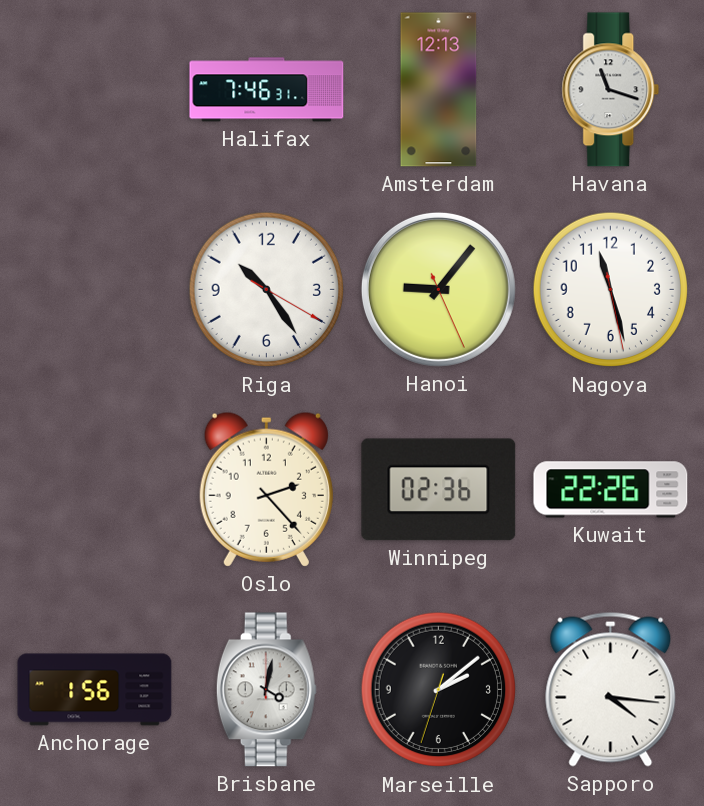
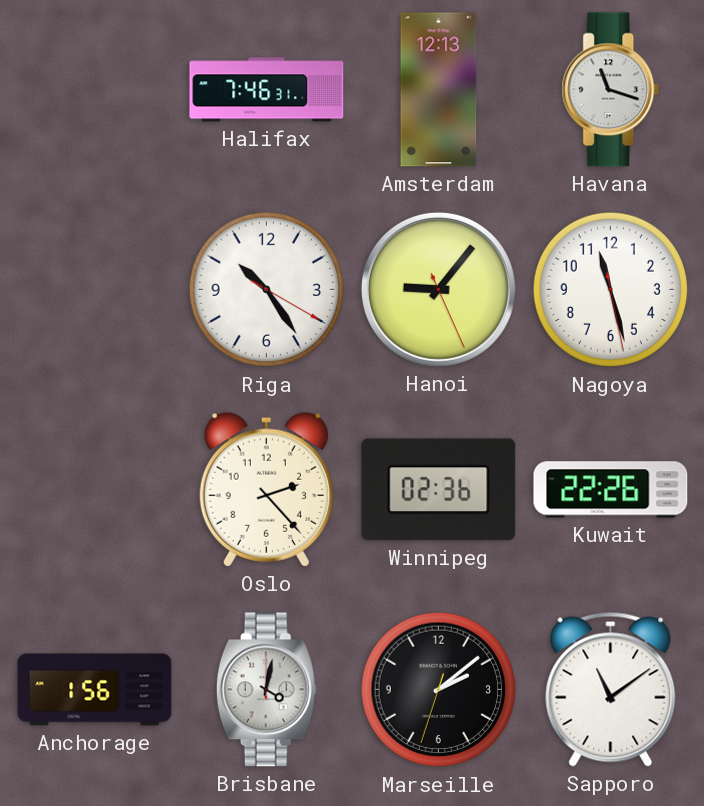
Sapporo: 4:16 -> 11:09
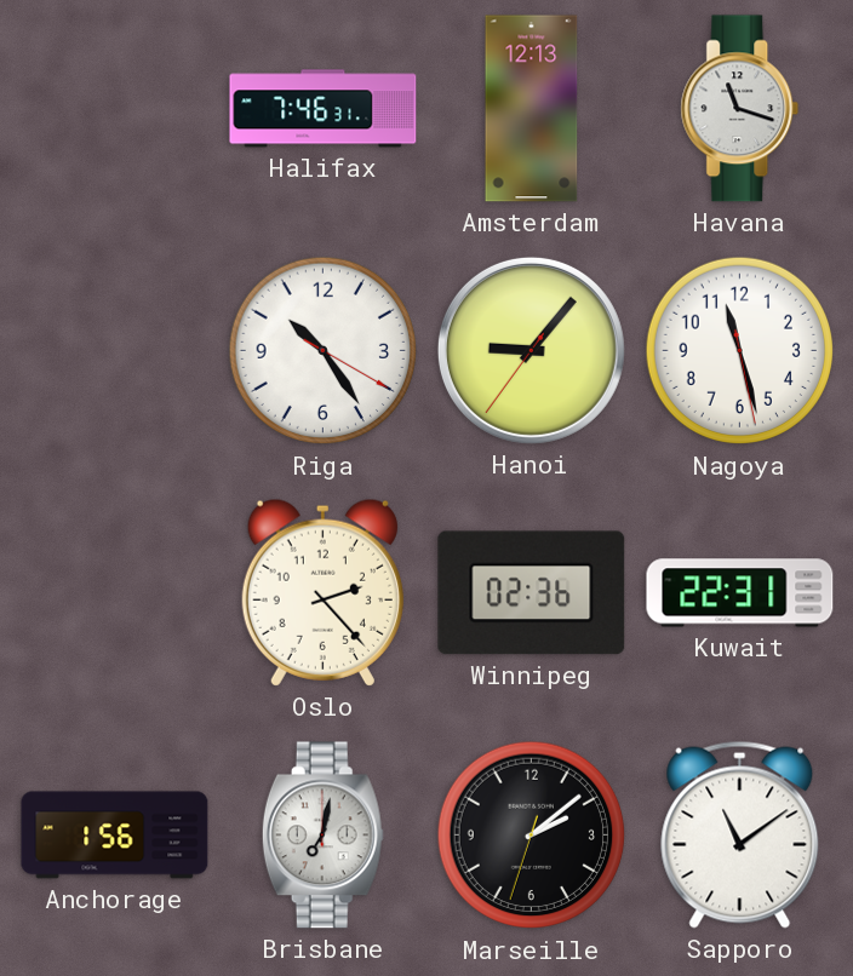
Hanoi: 9:06:26 -> 9:06:36
Kuwait: 22:26 -> 22:31
Brisbane: 4:02 -> 7:02
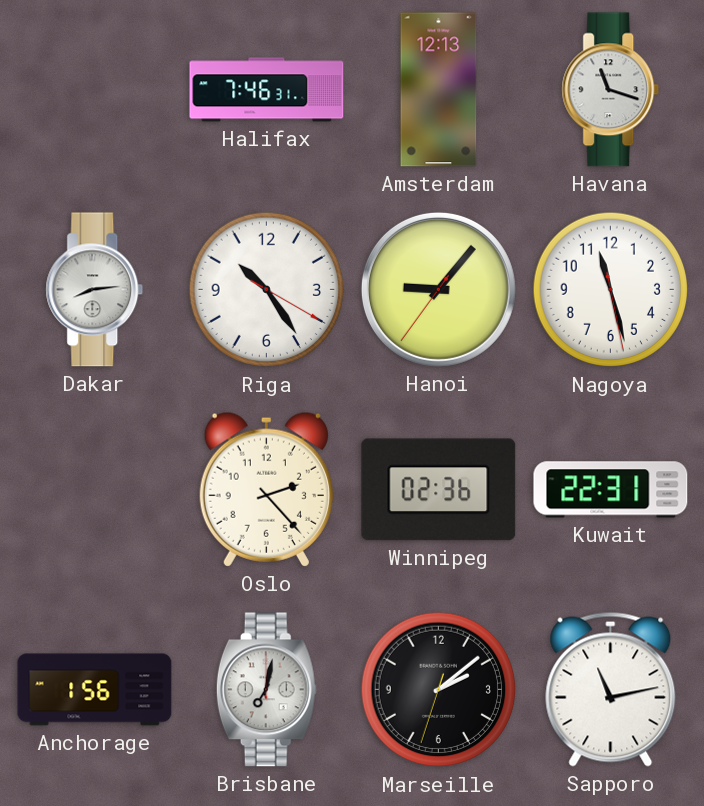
Dakar: none -> 8:14
Sapporo: 11:09 -> 11:13
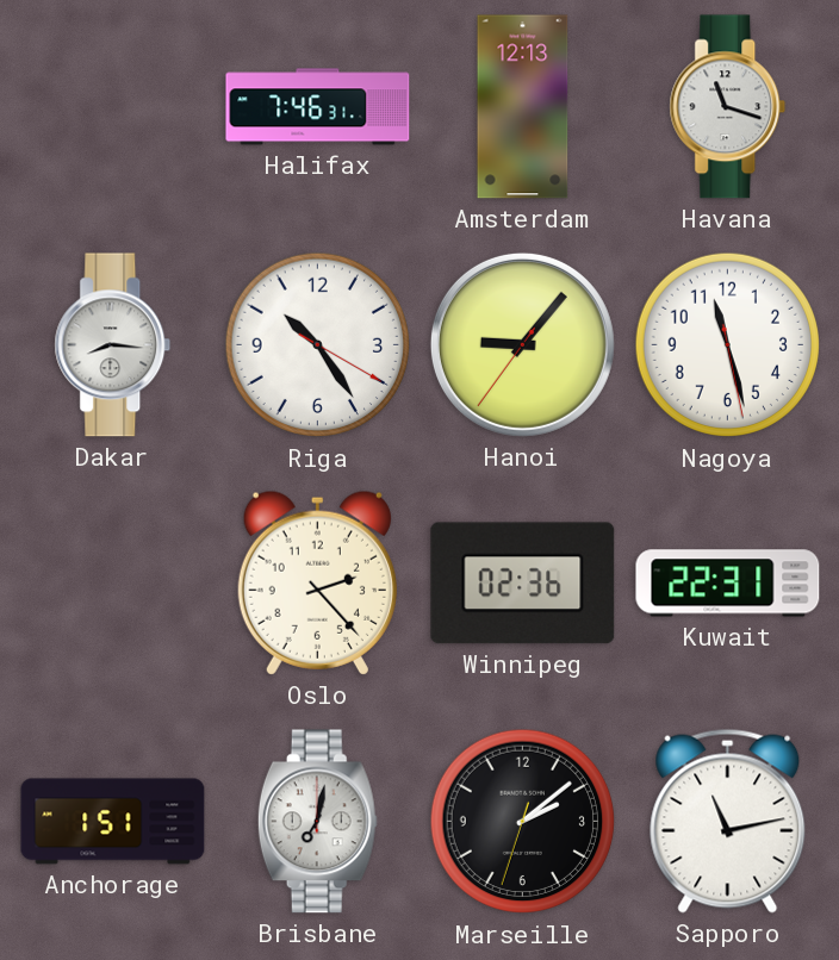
Dakar: 8:14 -> 8:16
Anchorage: 1:56 -> 1:51
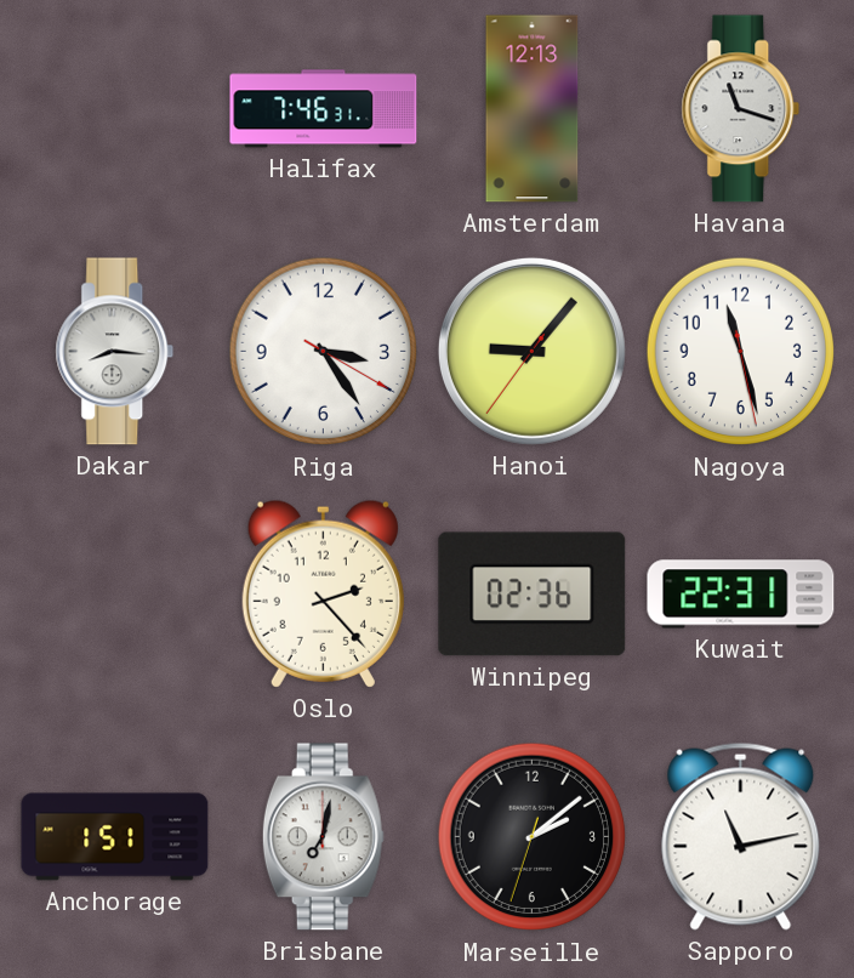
Riga: 10:24 -> 3:24
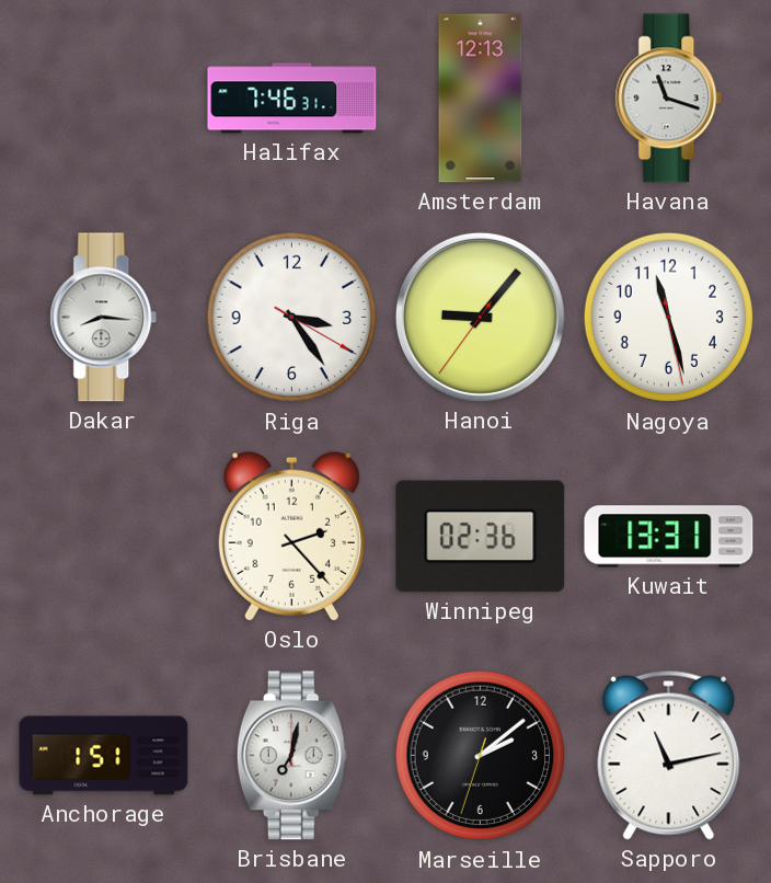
Kuwait: 22:31 -> 13:31
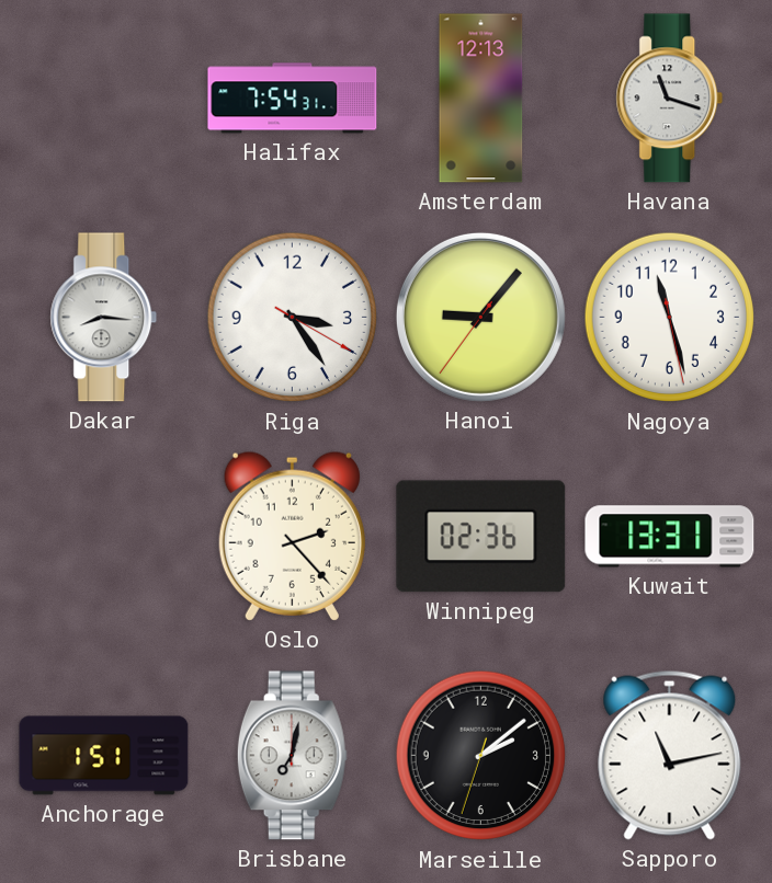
Halifax: 7:46 -> 7:54
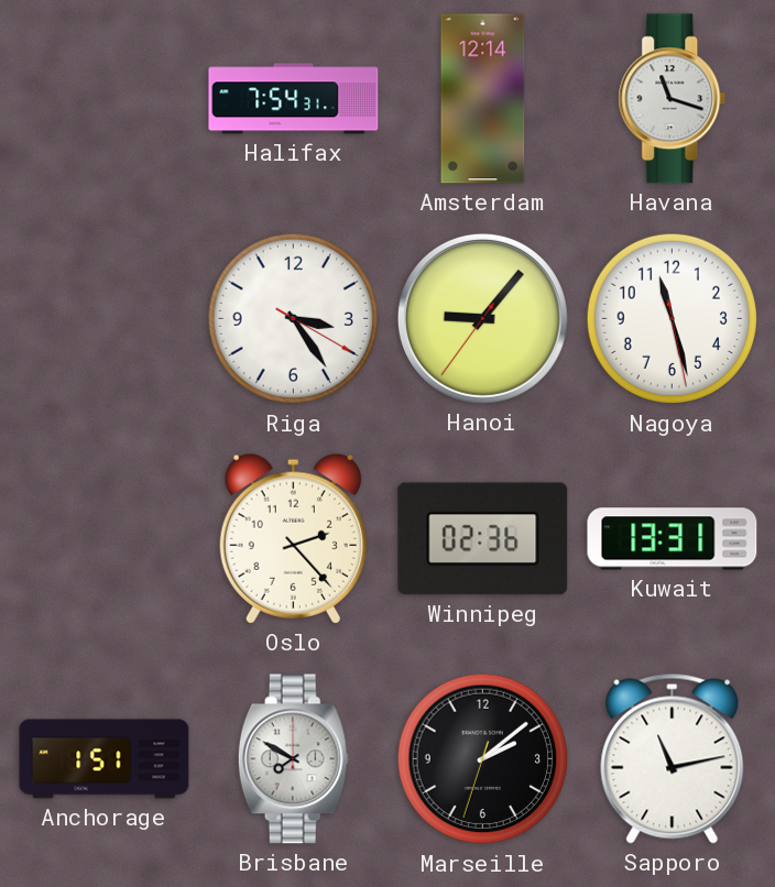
Amsterdam: 12:13 -> 12:14
Dakar: 8:16 -> none
Brisbane: 7:02 -> 7:50
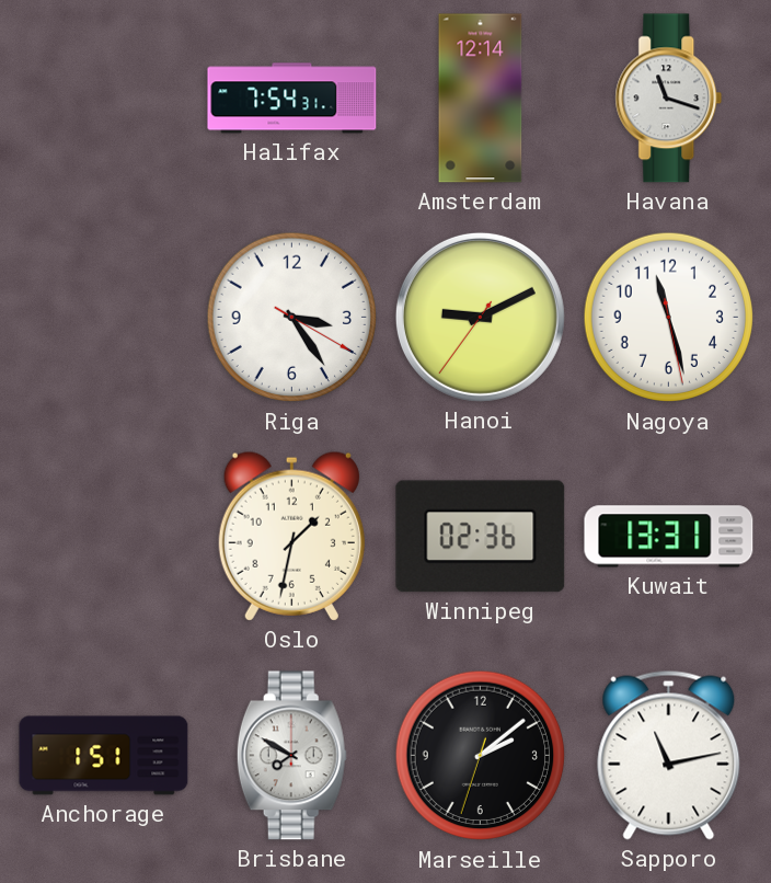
Hanoi: 9:06 -> 9:10
Oslo: 2:23 -> 1:32
